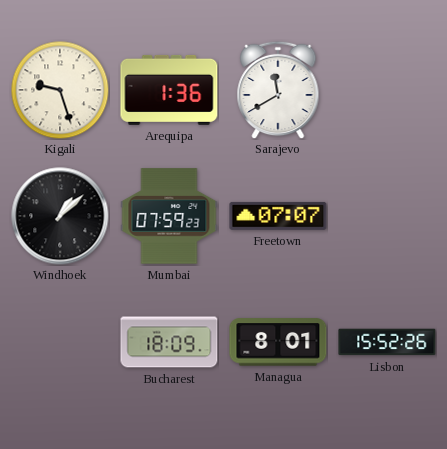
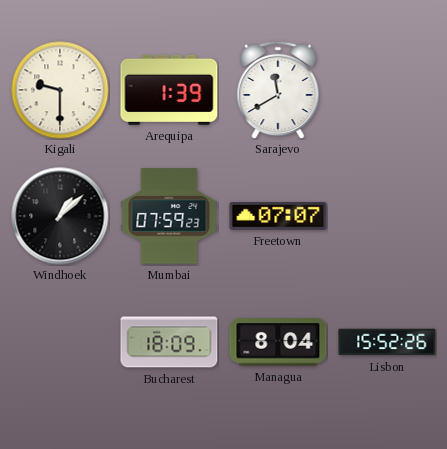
Kigali: 9:27 -> 9:30
Arequipa: 1:36 -> 1:39
Managua: 8:01 -> 8:04
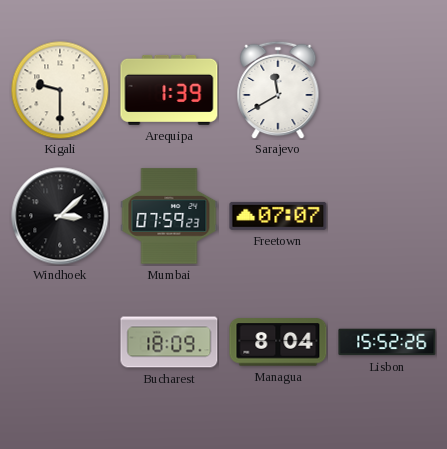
Windhoek: 1:08 -> 3:08
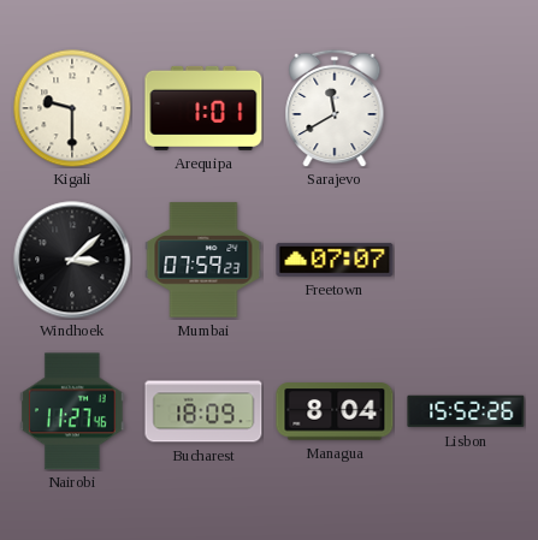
Arequipa: 1:39 -> 1:01
Nairobi: none -> 11:27
